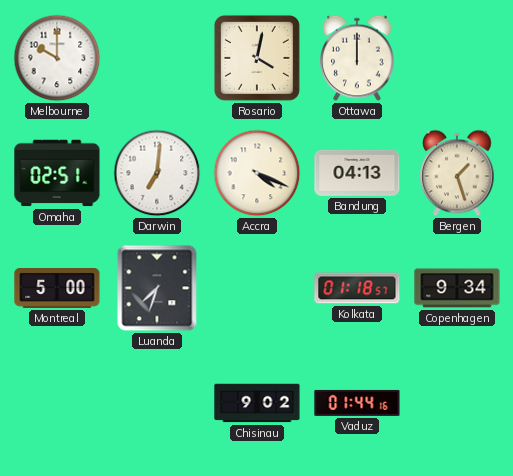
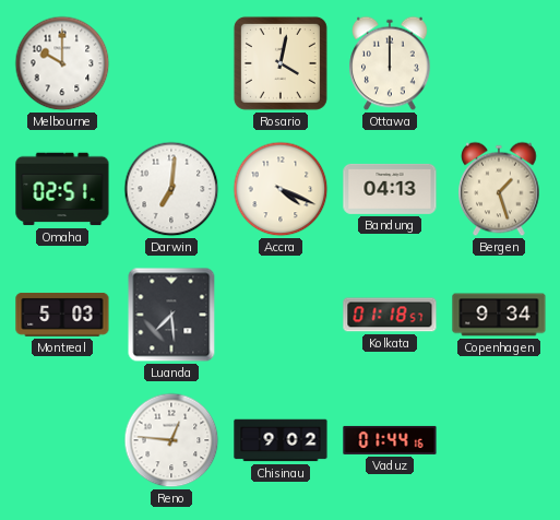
Montreal: 5:00 -> 5:03
Luanda: 7:33 -> 7:29
Reno: none -> 12:46
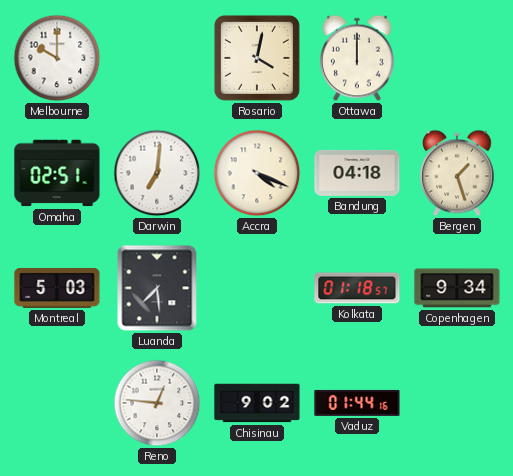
Bandung: 04:13 -> 04:18
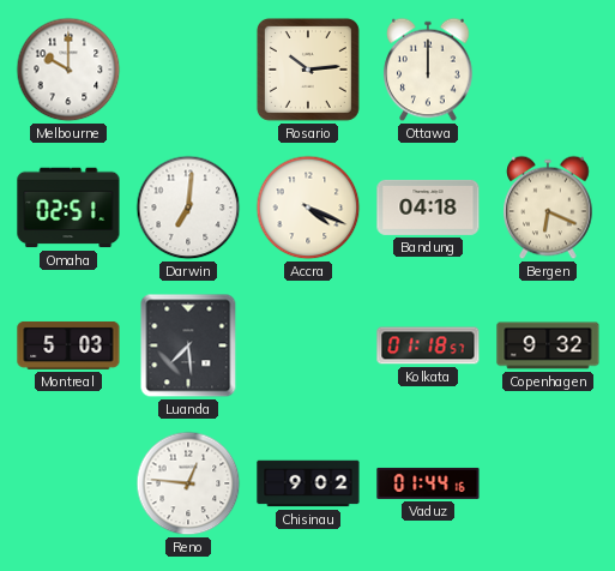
Rosario: 4:02 -> 10:14
Bergen: 1:27 -> 6:19
Copenhagen: 9:34 -> 9:32
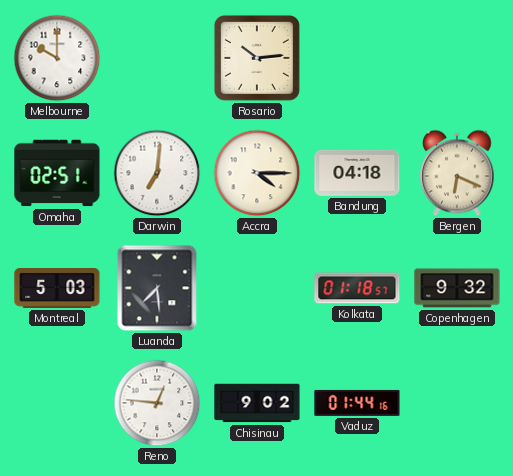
Ottawa: 12:00 -> none
Accra: 4:19 -> 4:15
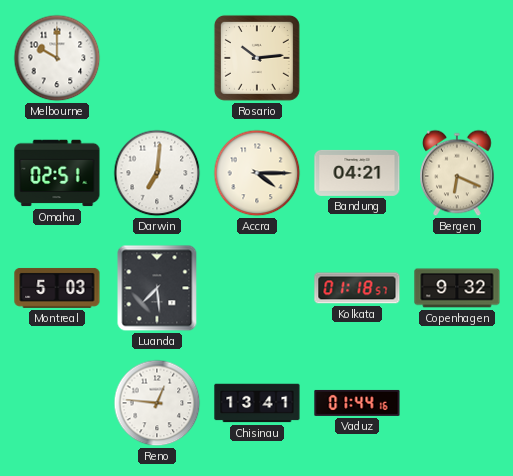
Bandung: 04:18 -> 04:21
Chisinau: 9:02 -> 13:41
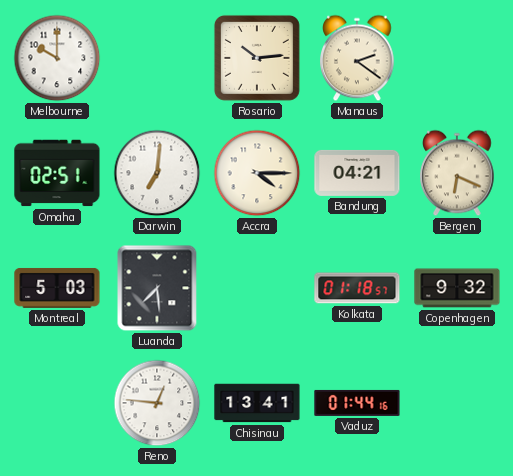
Manaus: none -> 2:21
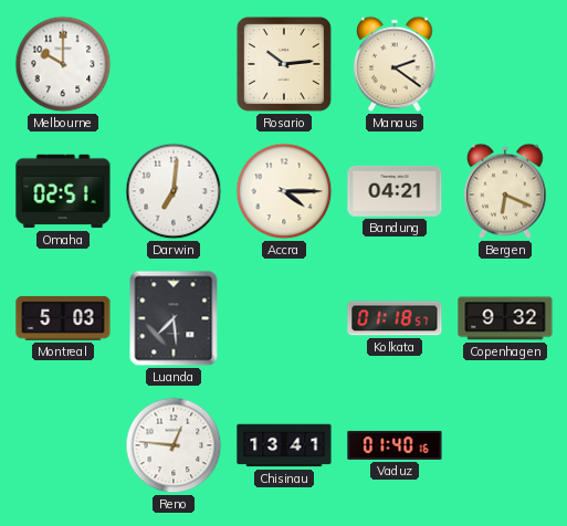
Vaduz: 01:44 -> 01:40
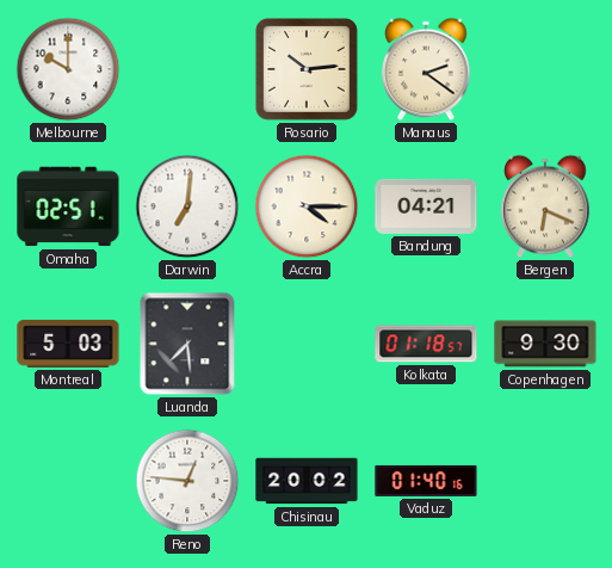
Copenhagen: 9:32 -> 9:30
Chisinau: 13:41 -> 20:02
